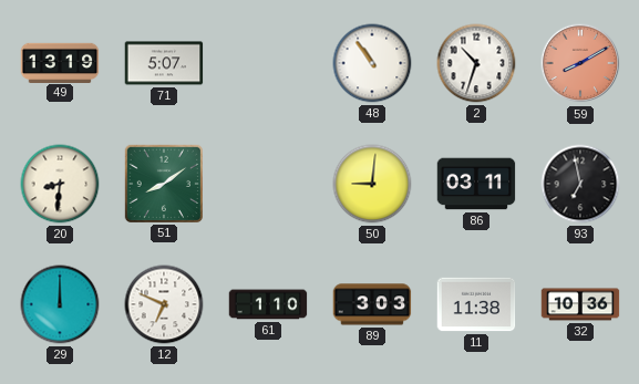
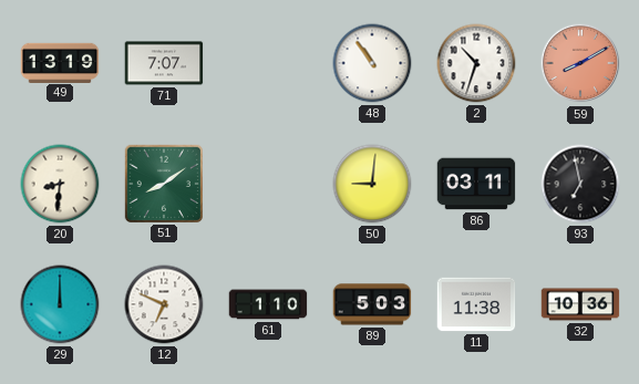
71: 5:07 -> 7:07
89: 3:03 -> 5:03
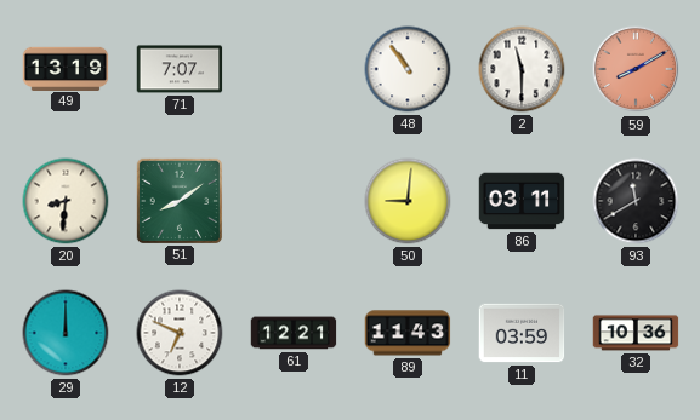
2: 10:33 -> 11:30
93: 6:58 -> 11:40
61: 1:10 -> 12:21
89: 5:03 -> 11:43
11: 11:38 -> 03:59
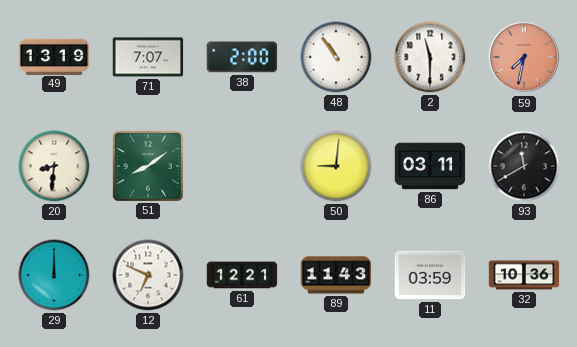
38: none -> 2:00
59: 8:10 -> 7:32
